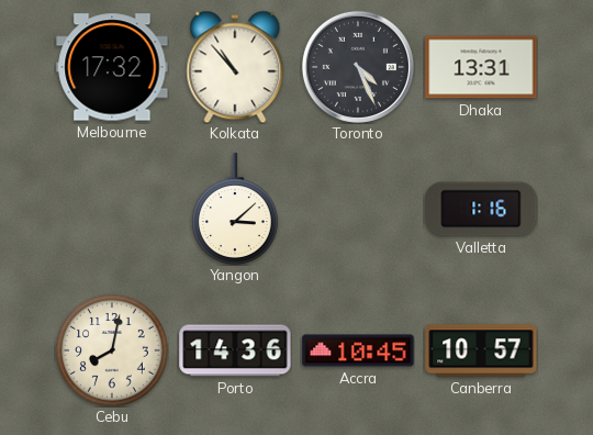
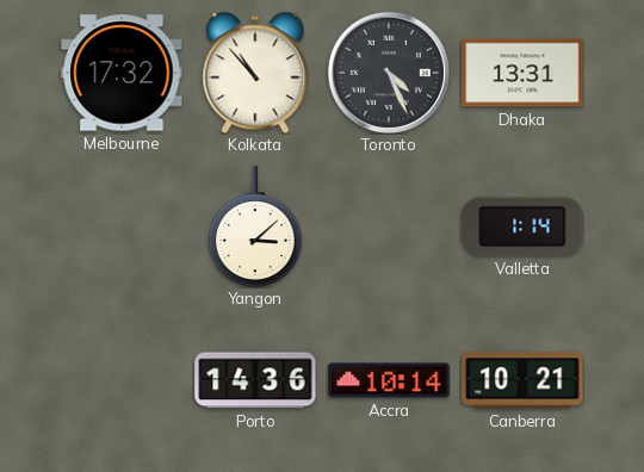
Valletta: 1:16 -> 1:14
Cebu: 8:02 -> none
Accra: 10:45 -> 10:14
Canberra: 10:57 -> 10:21
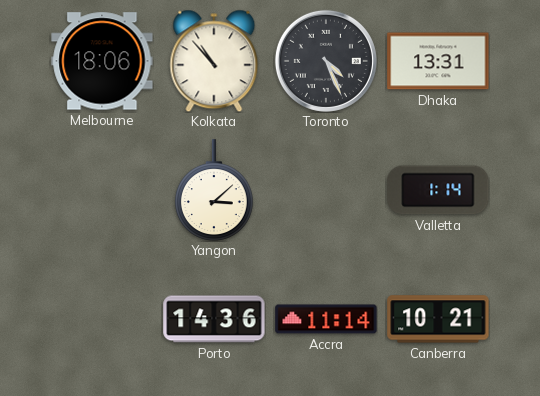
Melbourne: 17:32 -> 18:06
Accra: 10:14 -> 11:14
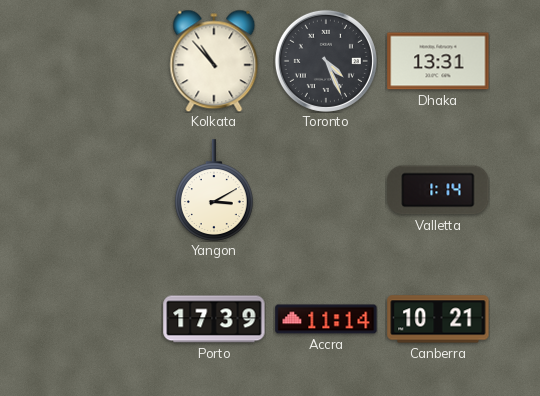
Melbourne: 18:06 -> none
Yangon: 3:08 -> 3:10
Porto: 14:36 -> 17:39
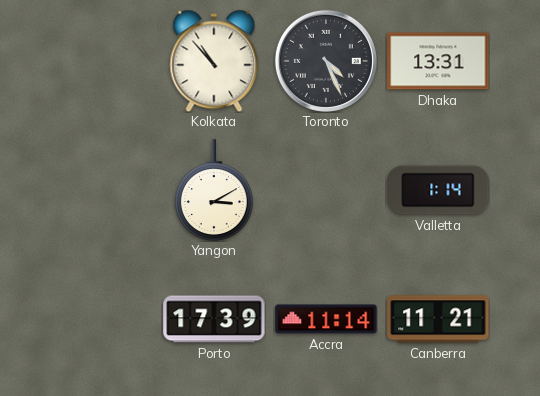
Canberra: 10:21 -> 11:21
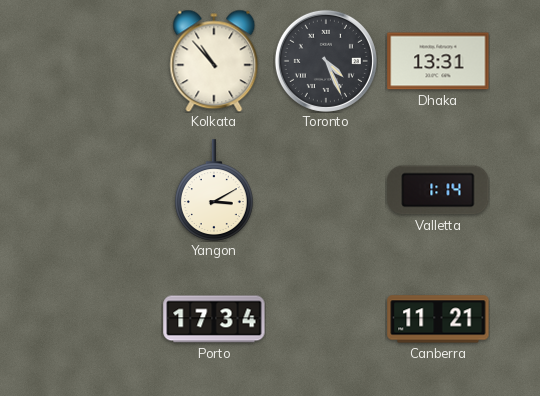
Porto: 17:39 -> 17:34
Accra: 11:14 -> none
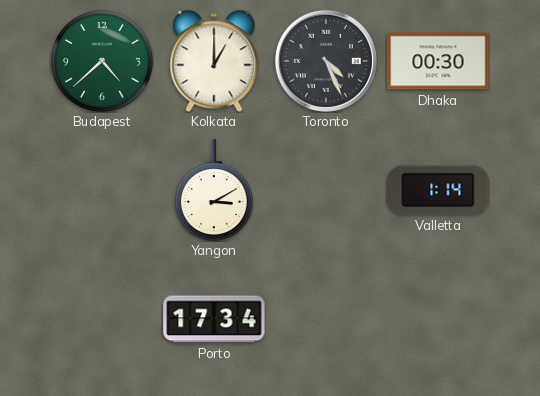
Budapest: none -> 4:38
Kolkata: 10:53 -> 1:00
Dhaka: 13:31 -> 00:30
Canberra: 11:21 -> none
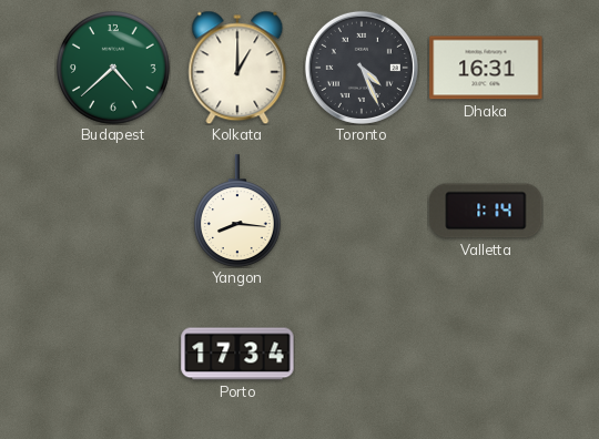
Dhaka: 00:30 -> 16:31
Yangon: 3:10 -> 8:16
